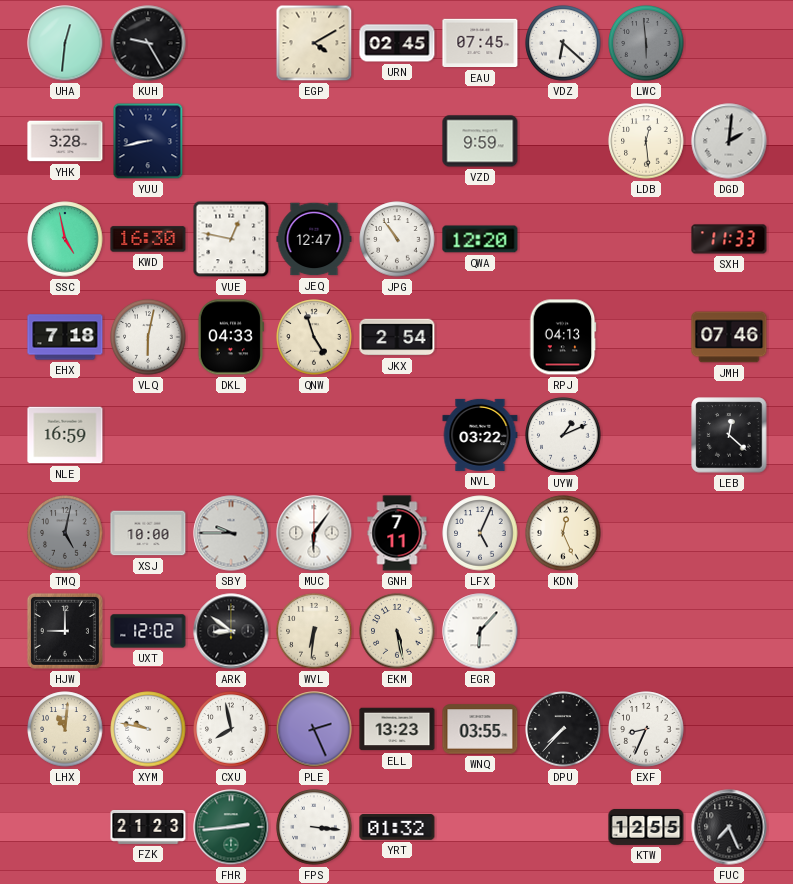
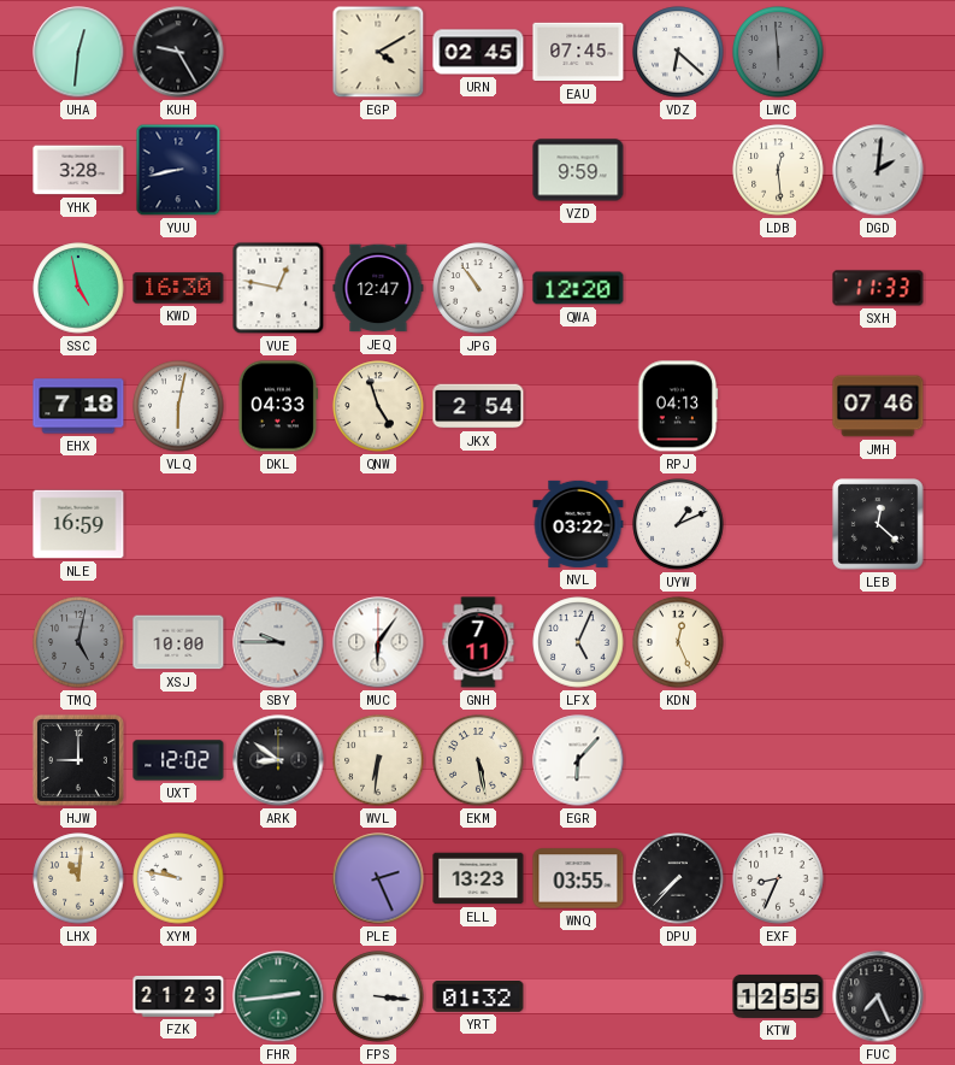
CXU: 7:58 -> none
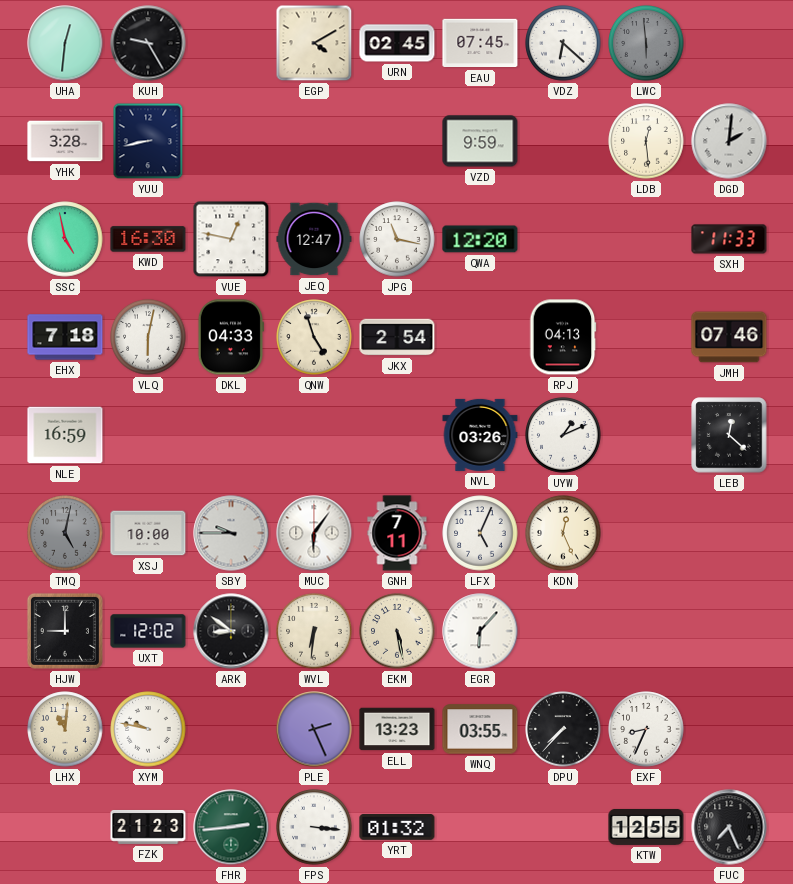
JPG: 10:54 -> 11:17
NVL: 03:22 -> 03:26
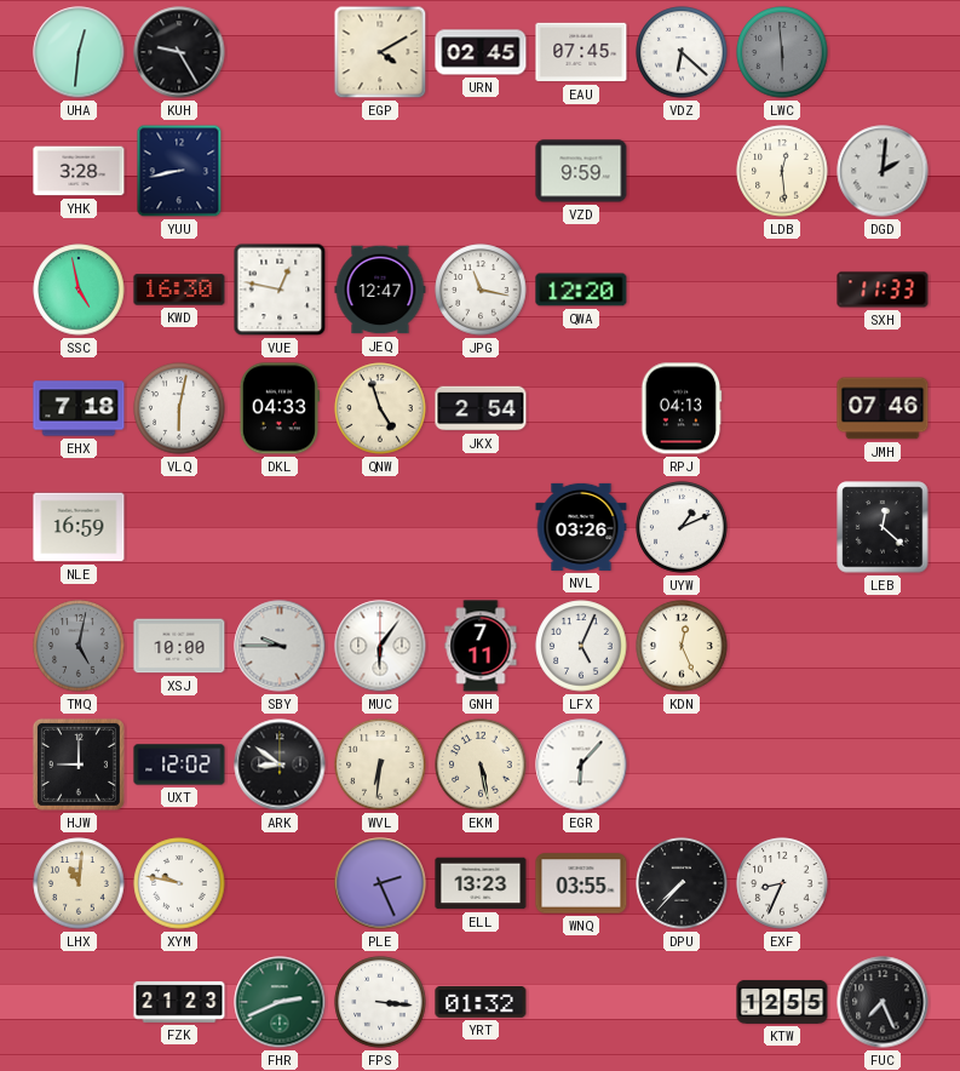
FHR: 2:44 -> 2:41
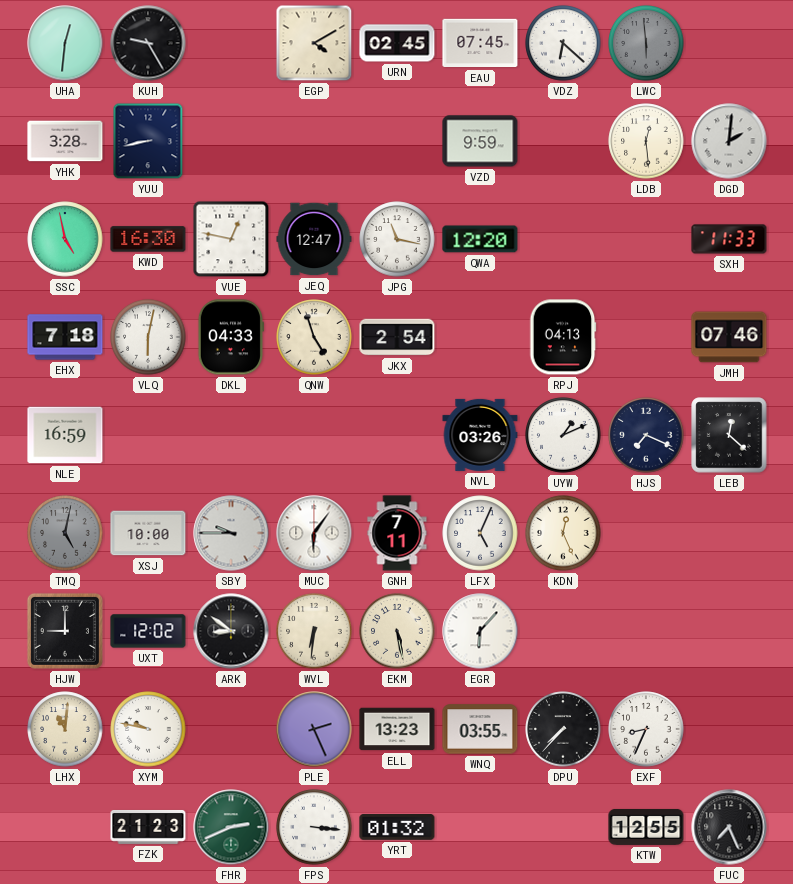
HJS: none -> 7:19
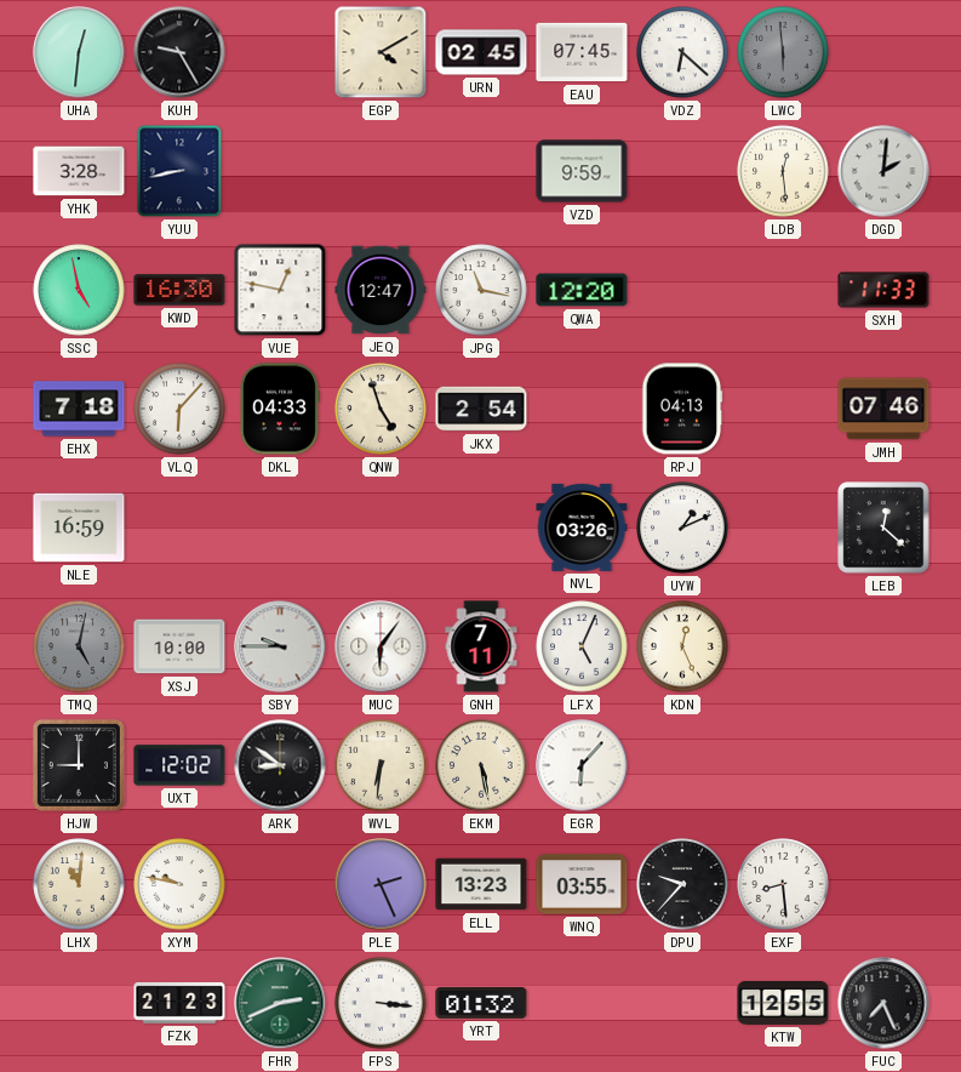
VLQ: 6:02 -> 6:07
HJS: 7:19 -> none
DPU: 7:37 -> 9:37
EXF: 8:34 -> 8:29
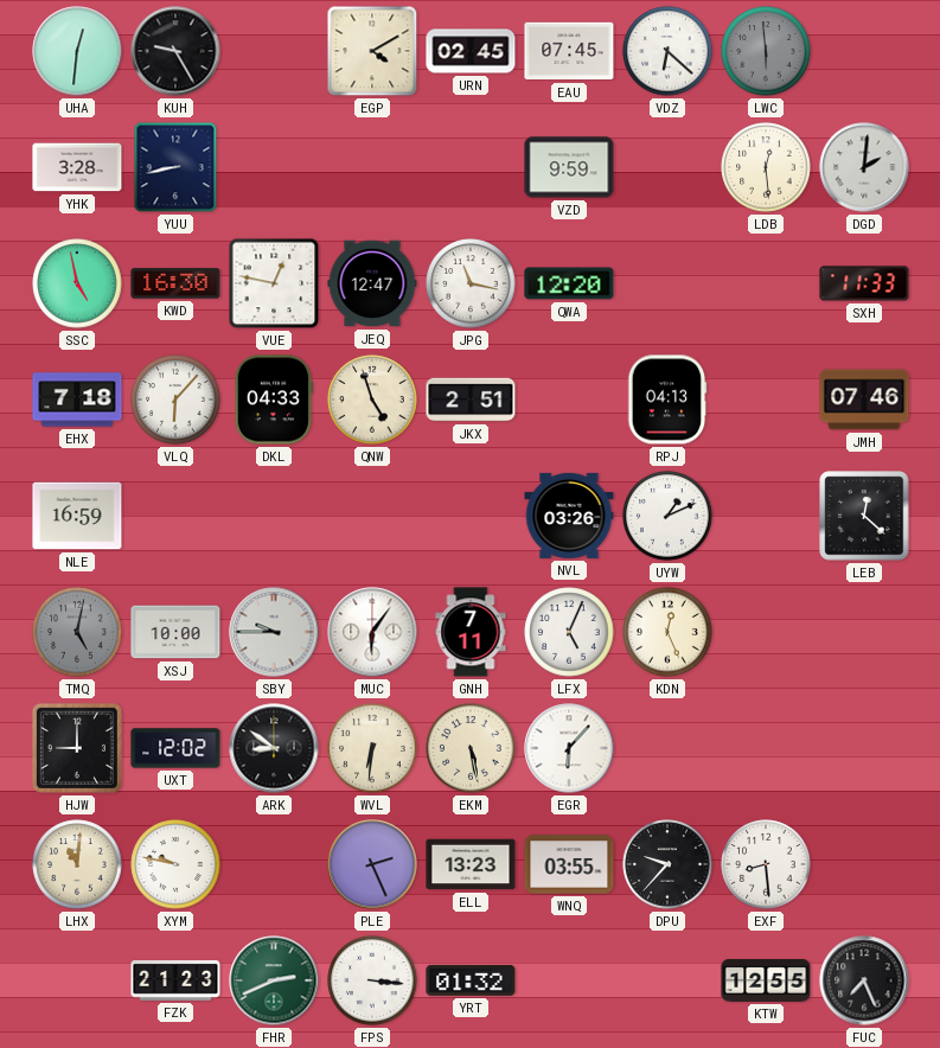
JKX: 2:54 -> 2:51
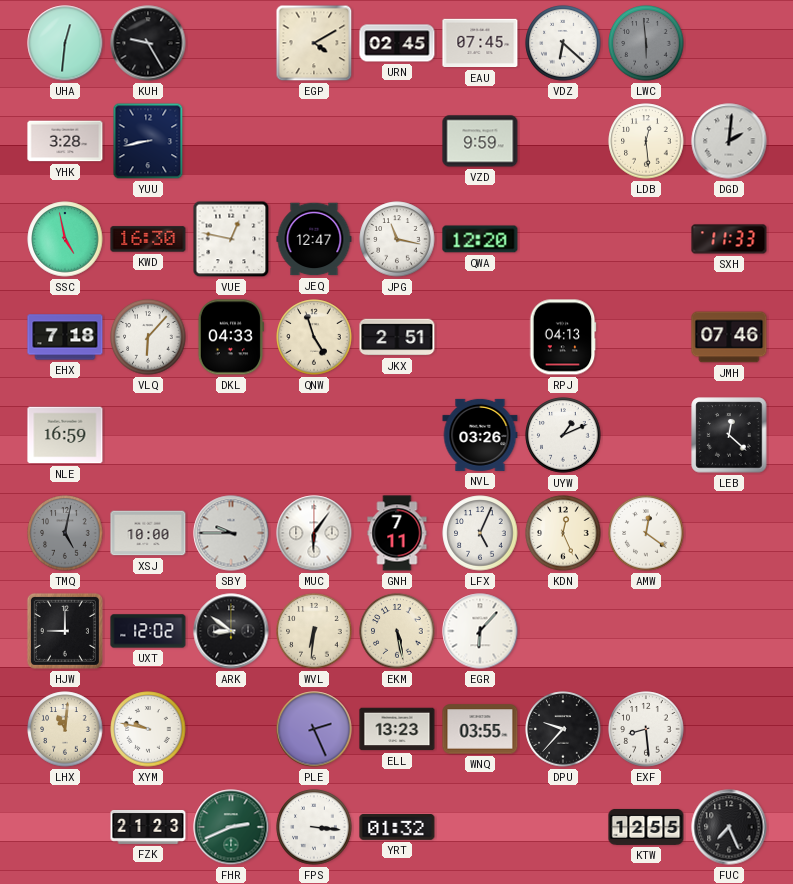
AMW: none -> 12:21
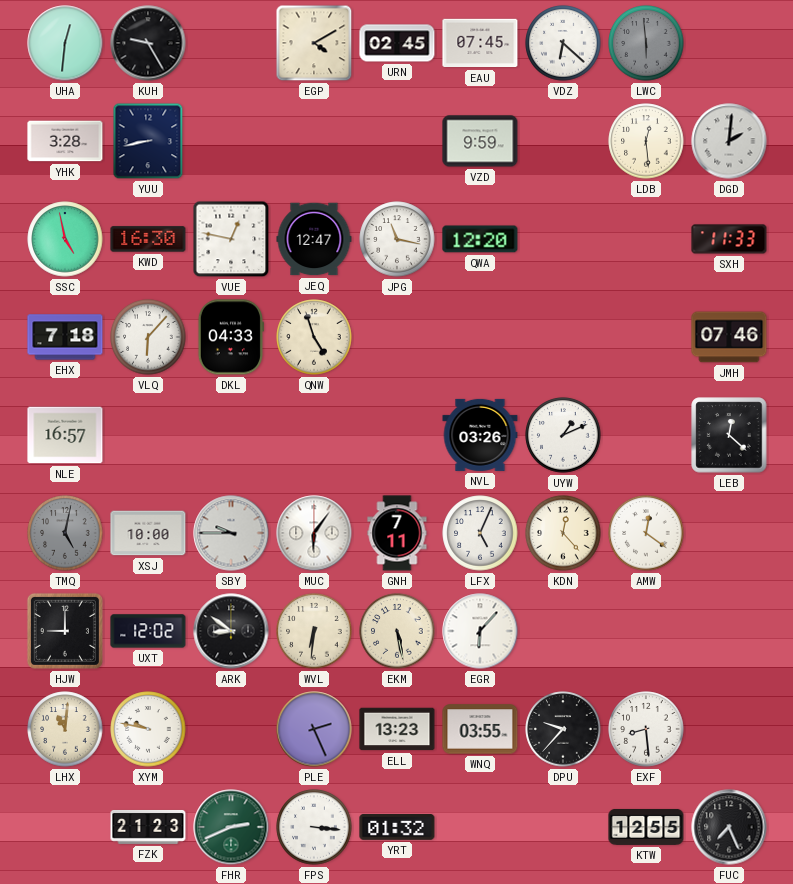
JKX: 2:51 -> none
RPJ: 04:13 -> none
NLE: 16:59 -> 16:57
KDN: 12:26 -> 12:23
